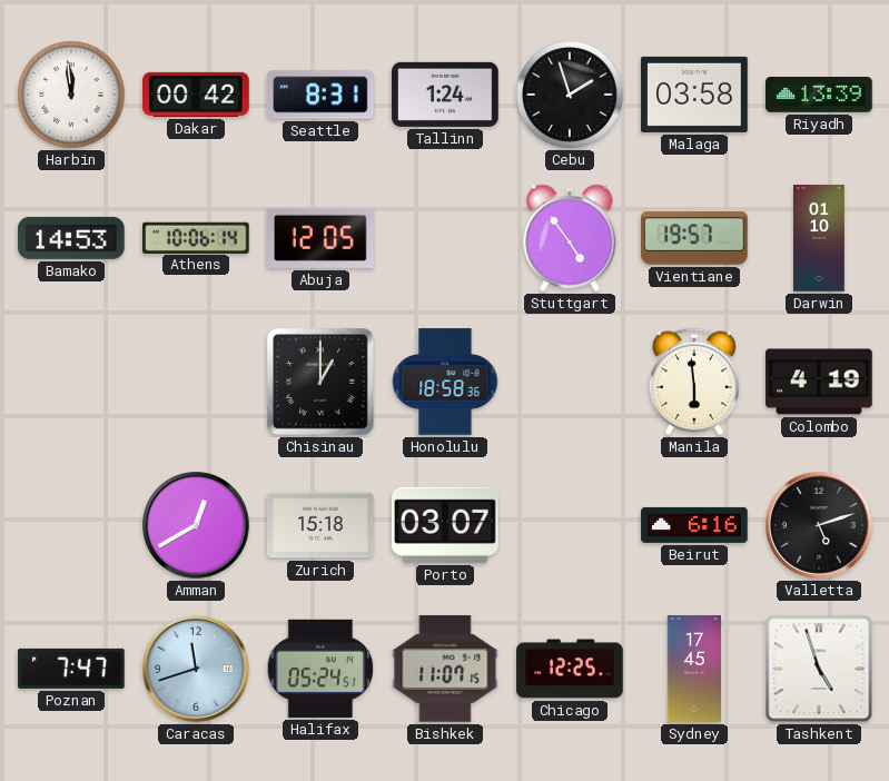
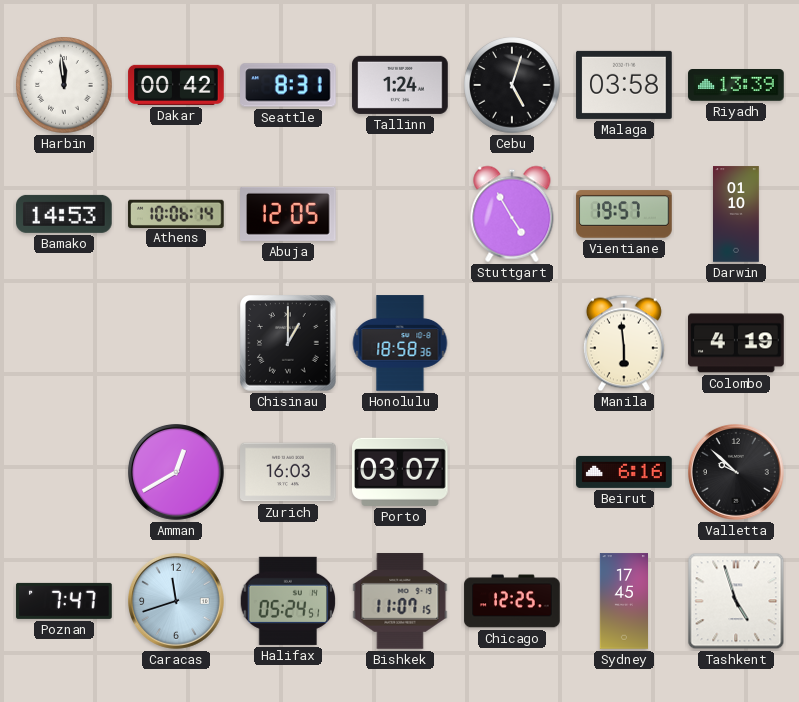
Cebu: 1:57 -> 5:03
Stuttgart: 4:54 -> 4:55
Zurich: 15:18 -> 16:03
Valletta: 5:12 -> 9:52
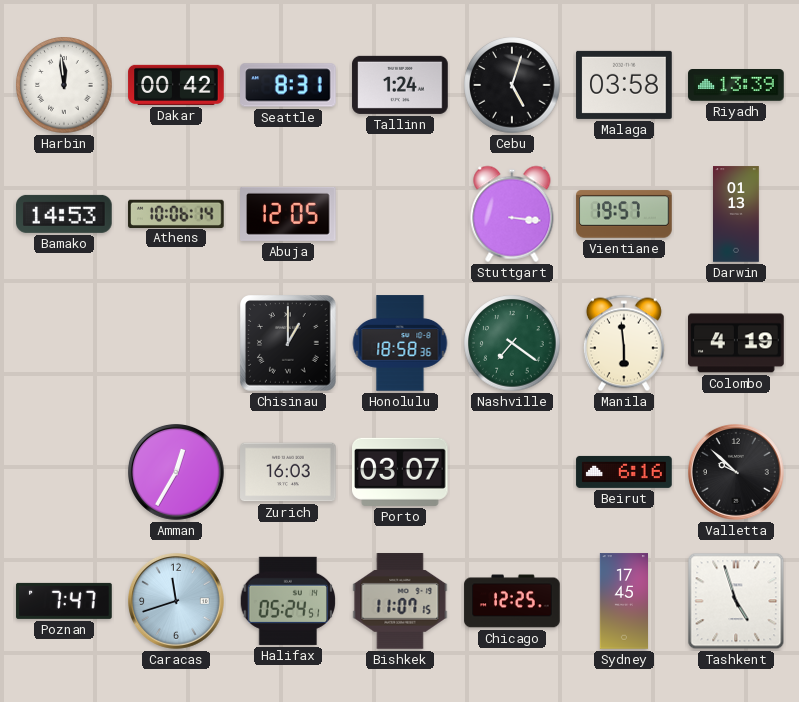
Stuttgart: 4:55 -> 3:16
Darwin: 01:10 -> 01:13
Nashville: none -> 7:21
Amman: 12:40 -> 12:35
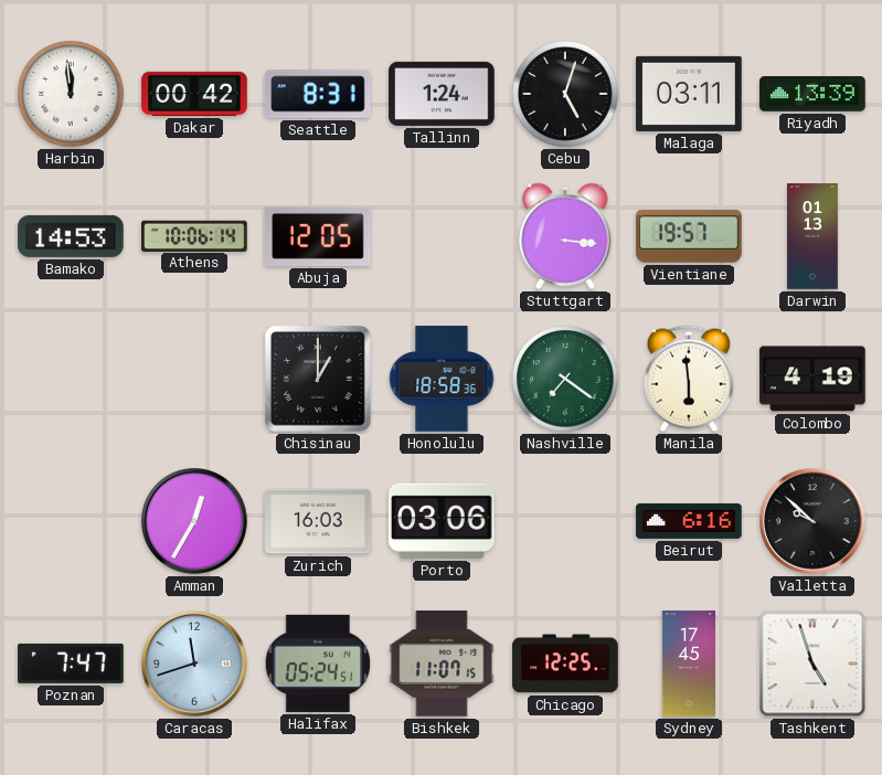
Malaga: 03:58 -> 03:11
Porto: 03:07 -> 03:06
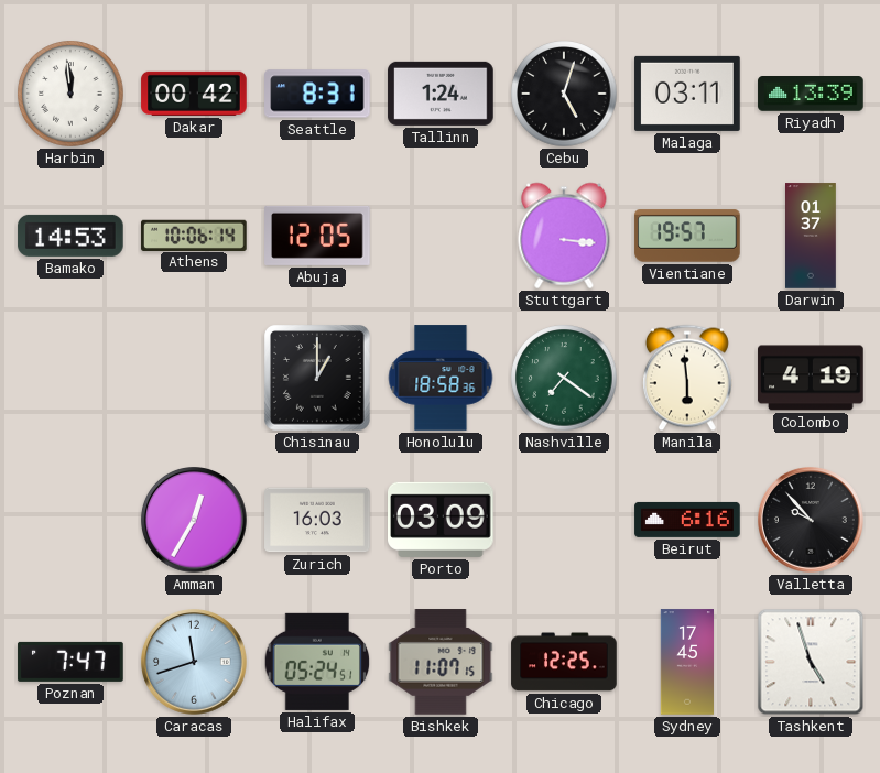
Darwin: 01:13 -> 01:37
Porto: 03:06 -> 03:09
Valletta: 9:52 -> 9:53
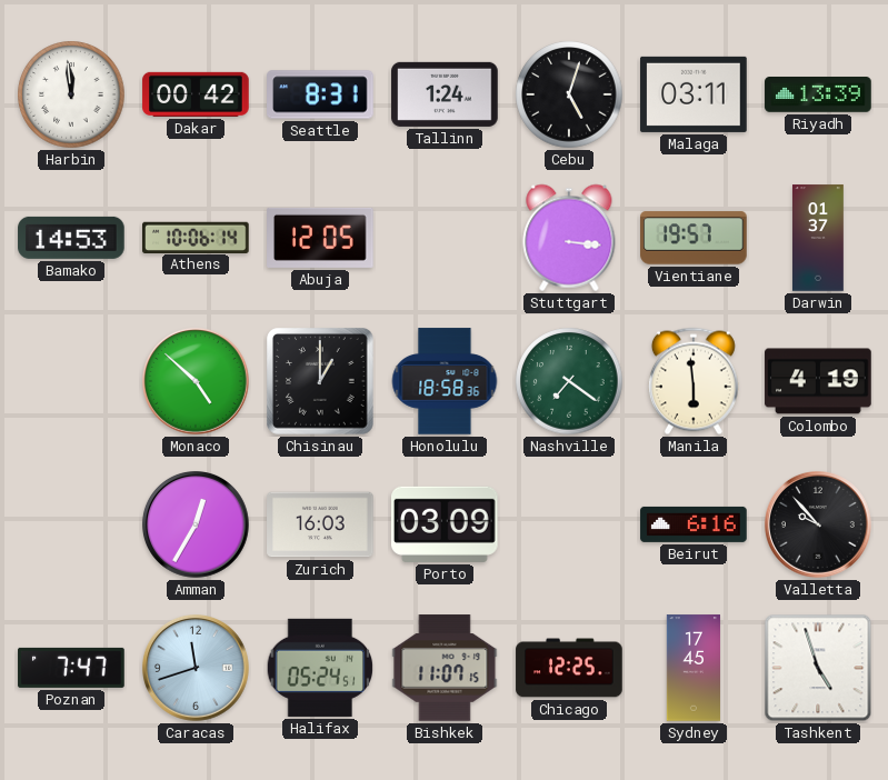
Monaco: none -> 4:52
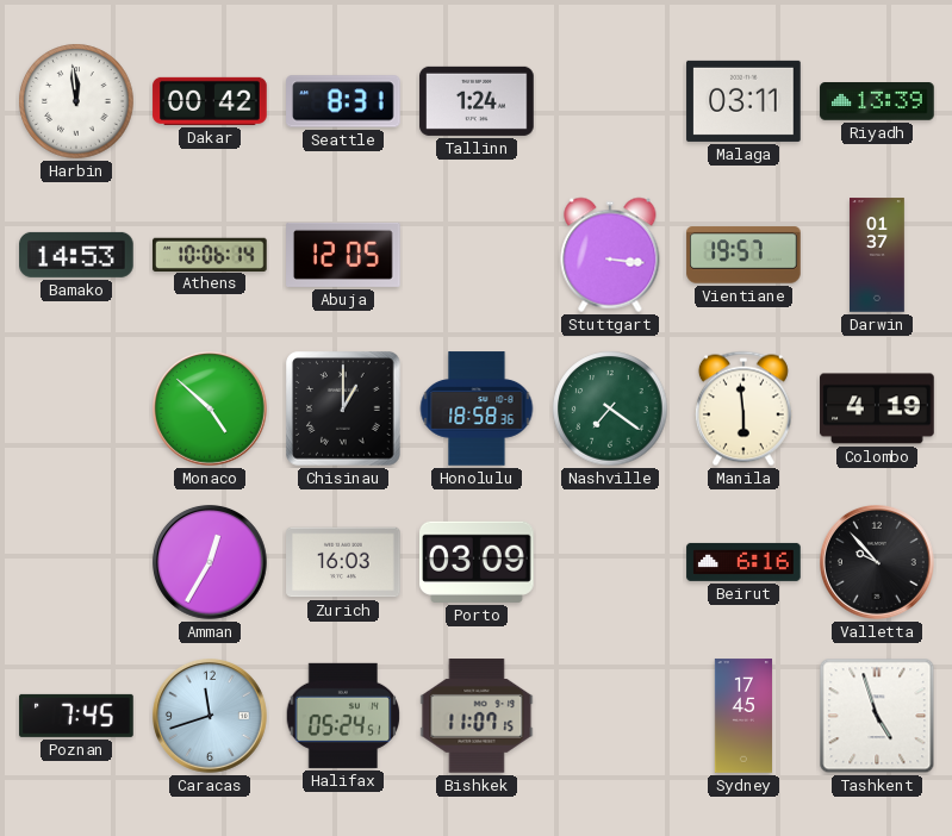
Cebu: 5:03 -> none
Poznan: 7:47 -> 7:45
Chicago: 12:25 -> none
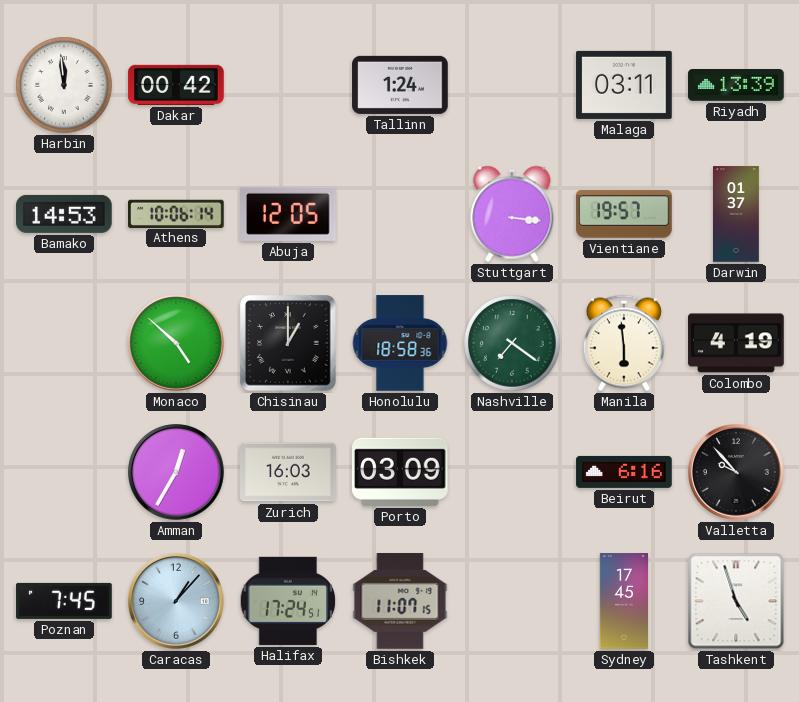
Seattle: 8:31 -> none
Caracas: 11:42 -> 1:07
Halifax: 05:24 -> 17:24
